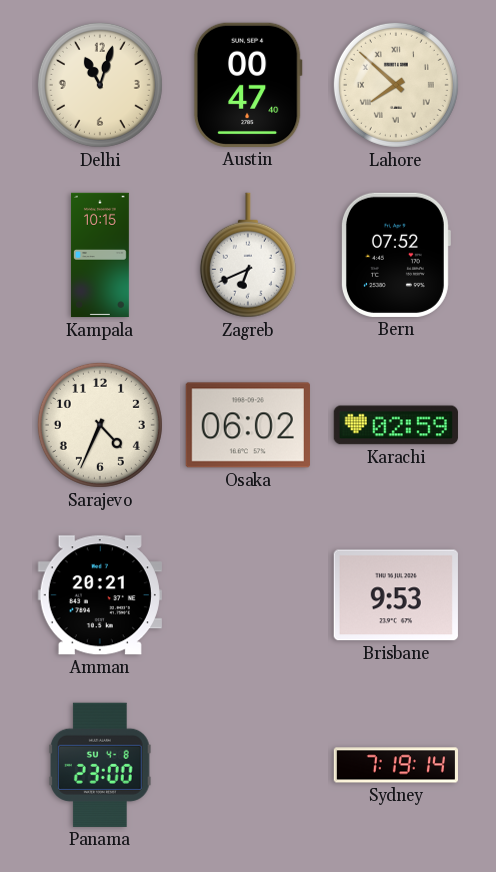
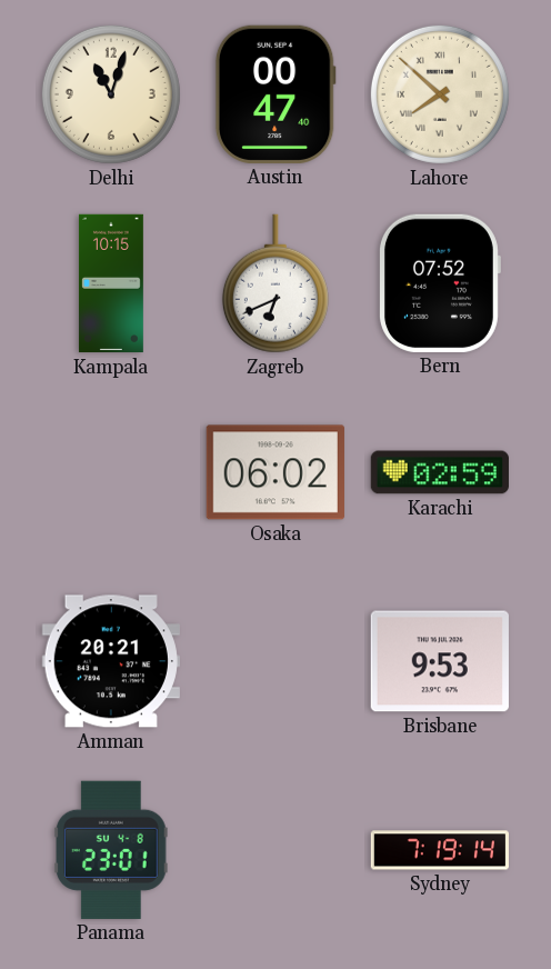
Sarajevo: 4:34 -> none
Panama: 23:00 -> 23:01
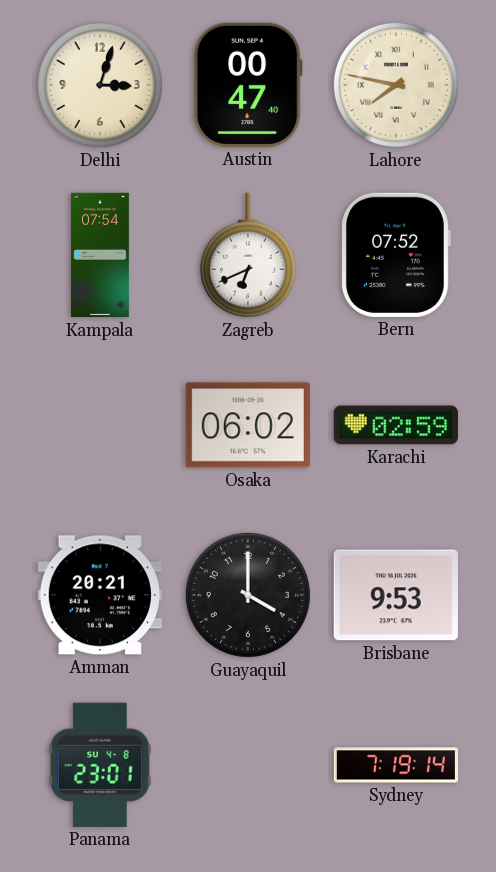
Delhi: 11:03 -> 3:03
Lahore: 7:52 -> 7:47
Kampala: 10:15 -> 07:54
Guayaquil: none -> 4:00
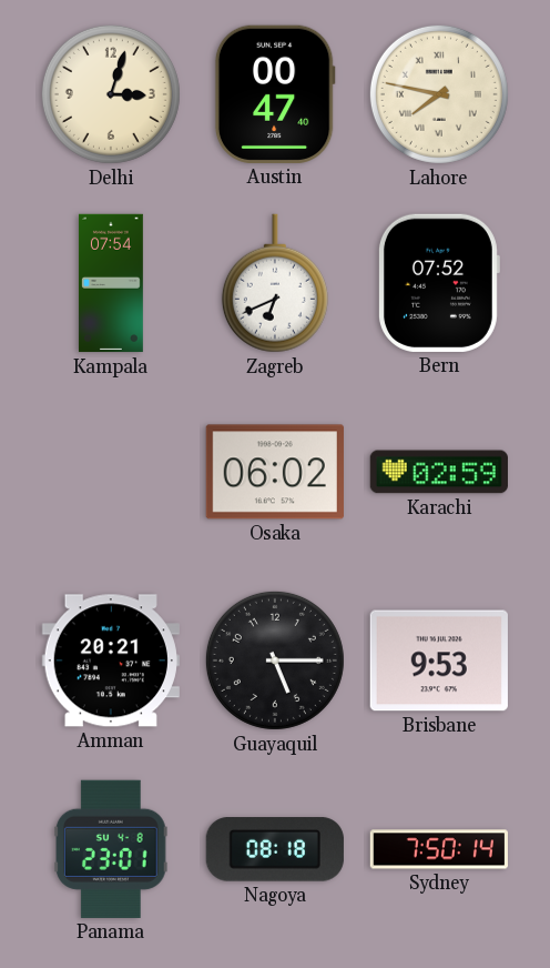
Guayaquil: 4:00 -> 5:15
Nagoya: none -> 08:18
Sydney: 7:19 -> 7:50
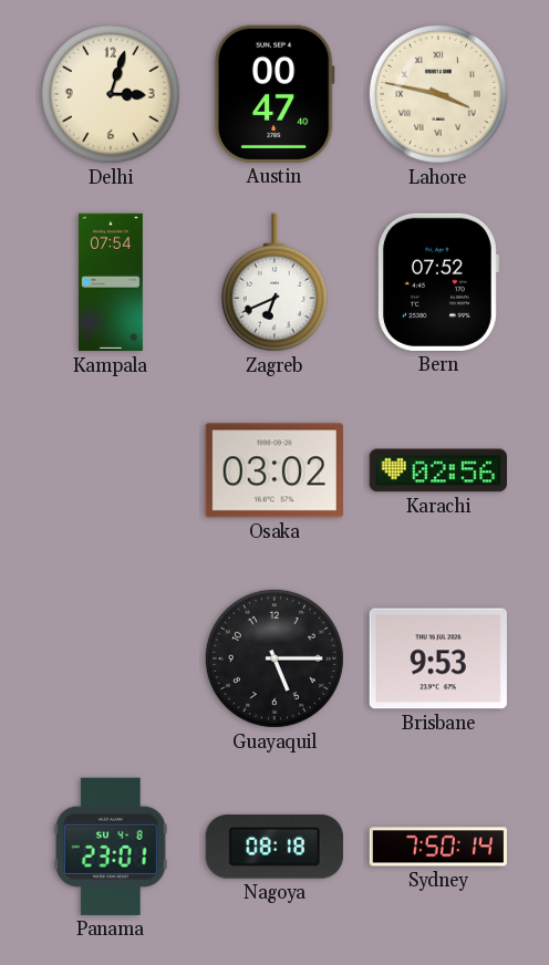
Lahore: 7:47 -> 3:47
Osaka: 06:02 -> 03:02
Karachi: 02:59 -> 02:56
Amman: 20:21 -> none
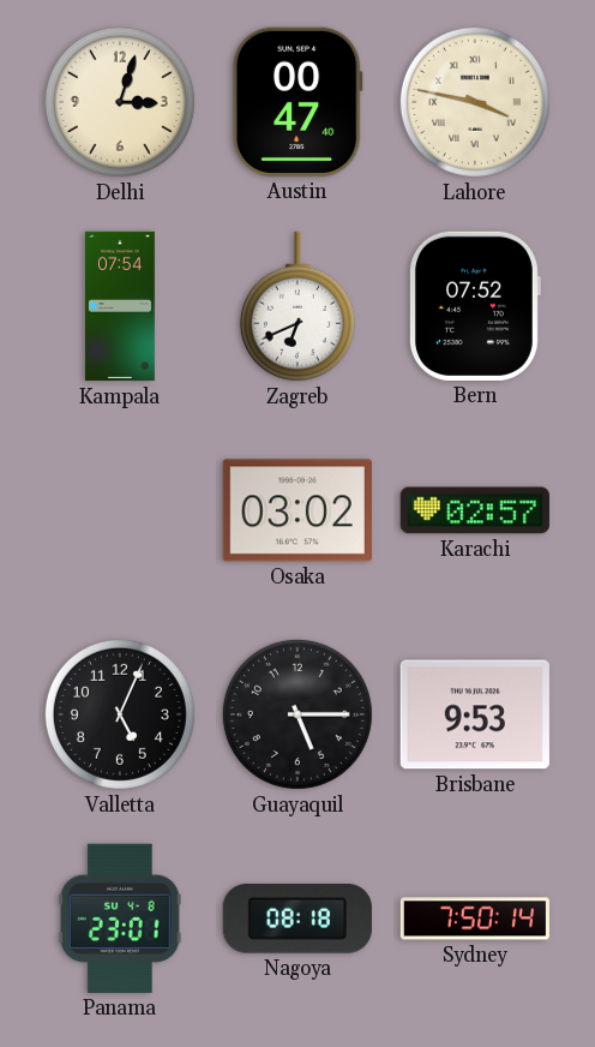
Karachi: 02:56 -> 02:57
Valletta: none -> 5:04
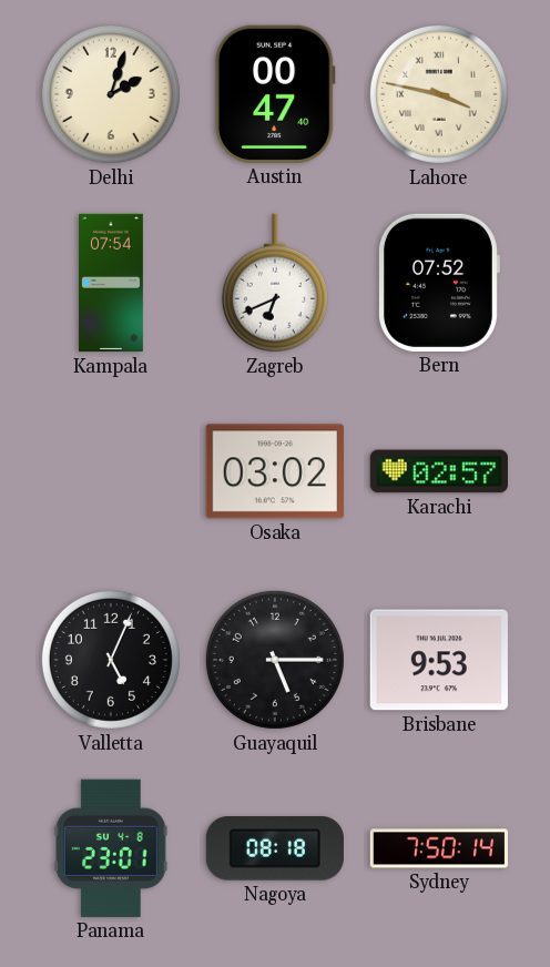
Delhi: 3:03 -> 2:03
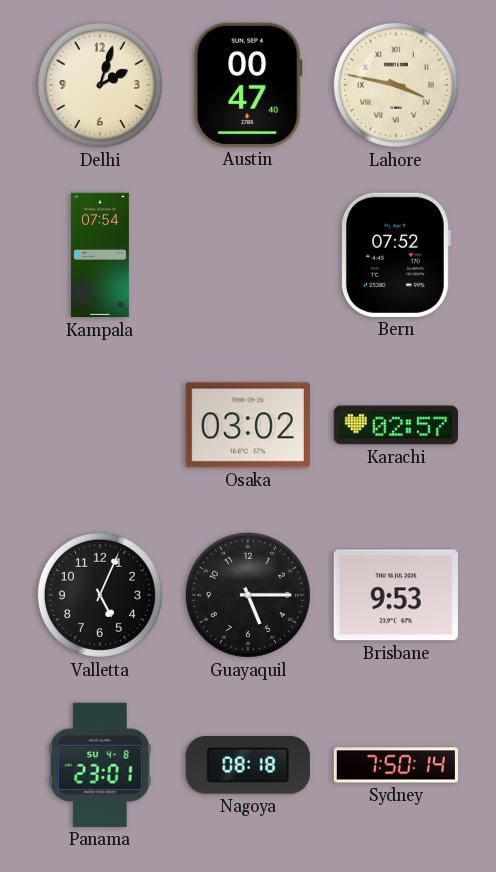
Zagreb: 6:41 -> none
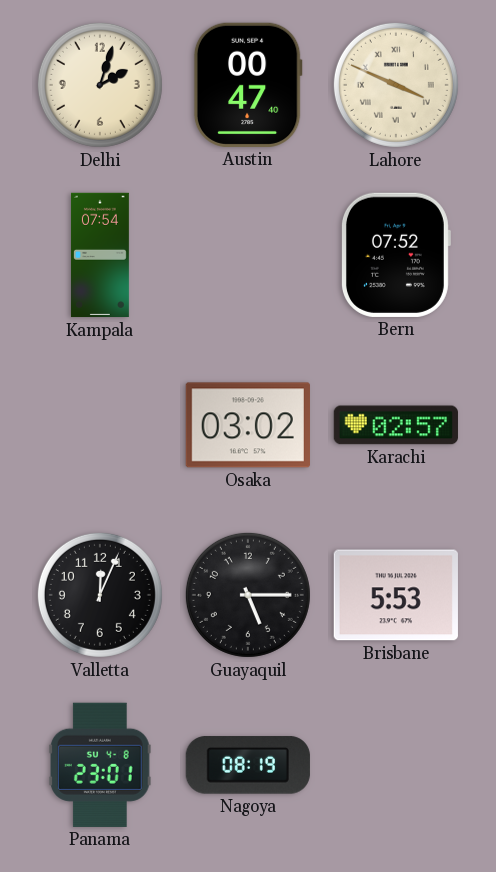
Lahore: 3:47 -> 3:49
Valletta: 5:04 -> 12:04
Brisbane: 9:53 -> 5:53
Nagoya: 08:18 -> 08:19
Sydney: 7:50 -> none
